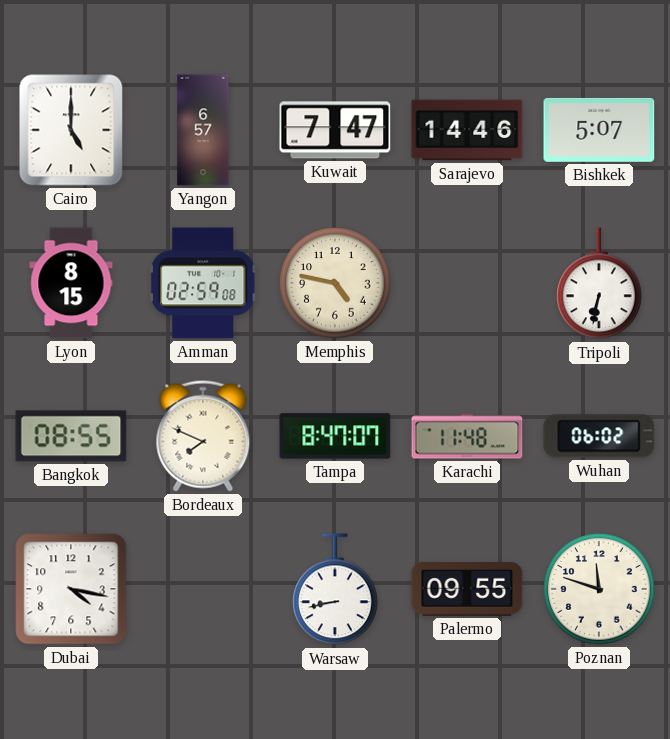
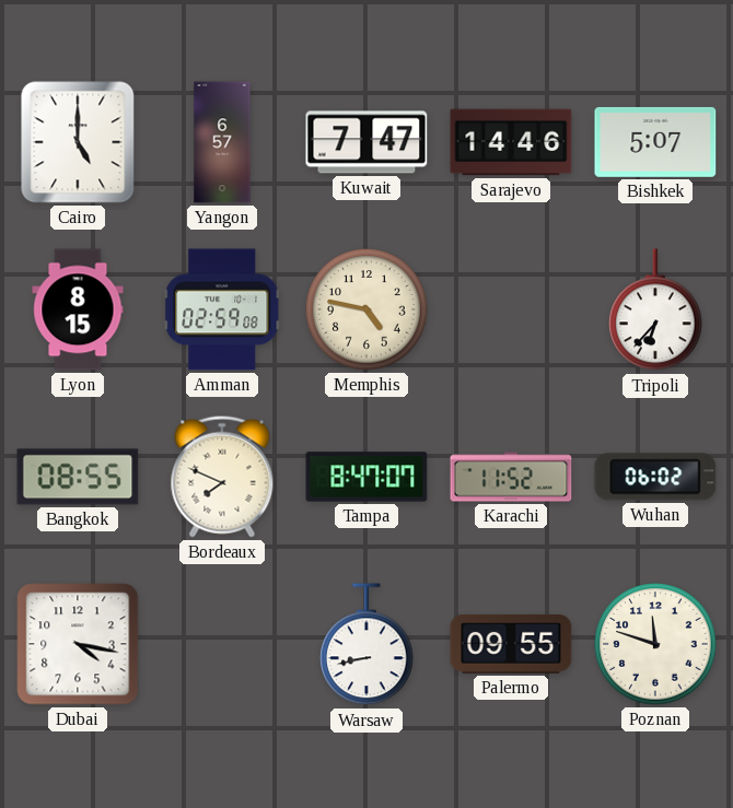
Tripoli: 6:32 -> 6:37
Karachi: 11:48 -> 11:52
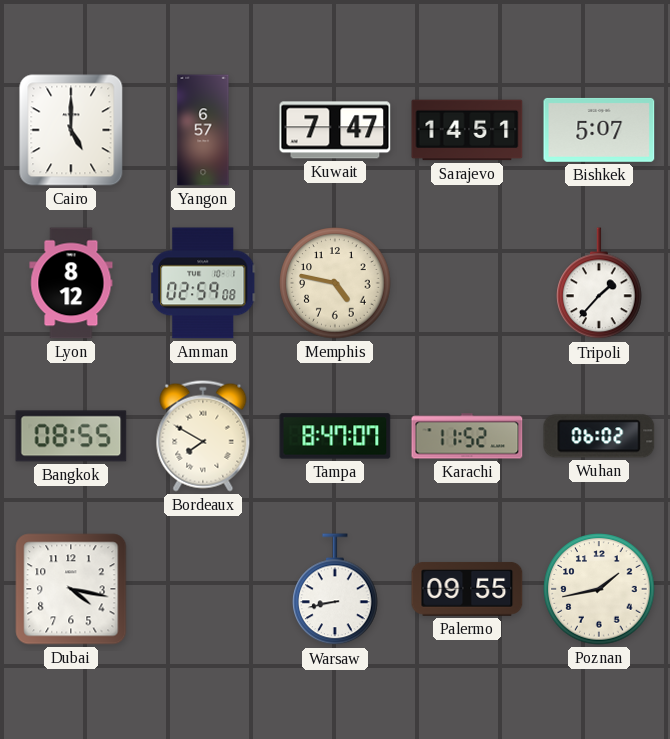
Sarajevo: 14:46 -> 14:51
Lyon: 8:15 -> 8:12
Tripoli: 6:37 -> 1:37
Bordeaux: 7:49 -> 7:50
Poznan: 11:48 -> 1:43
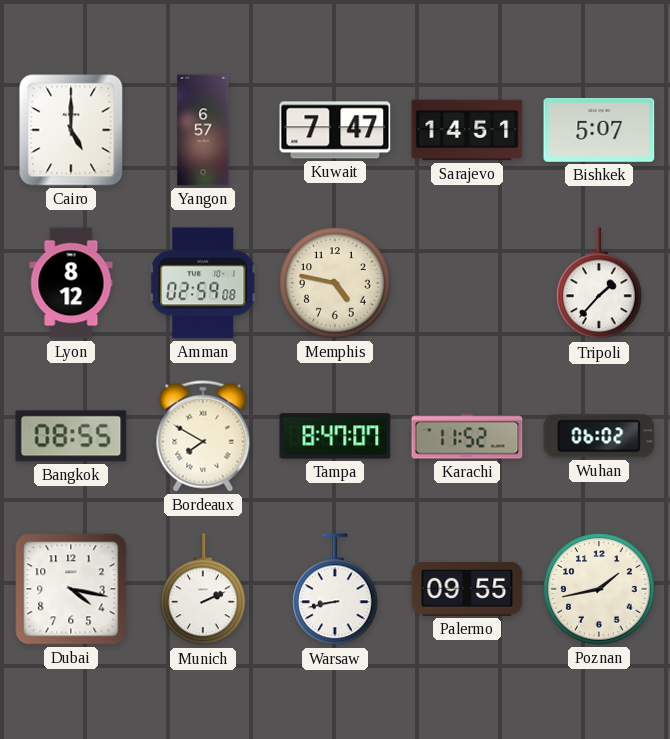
Munich: none -> 2:11
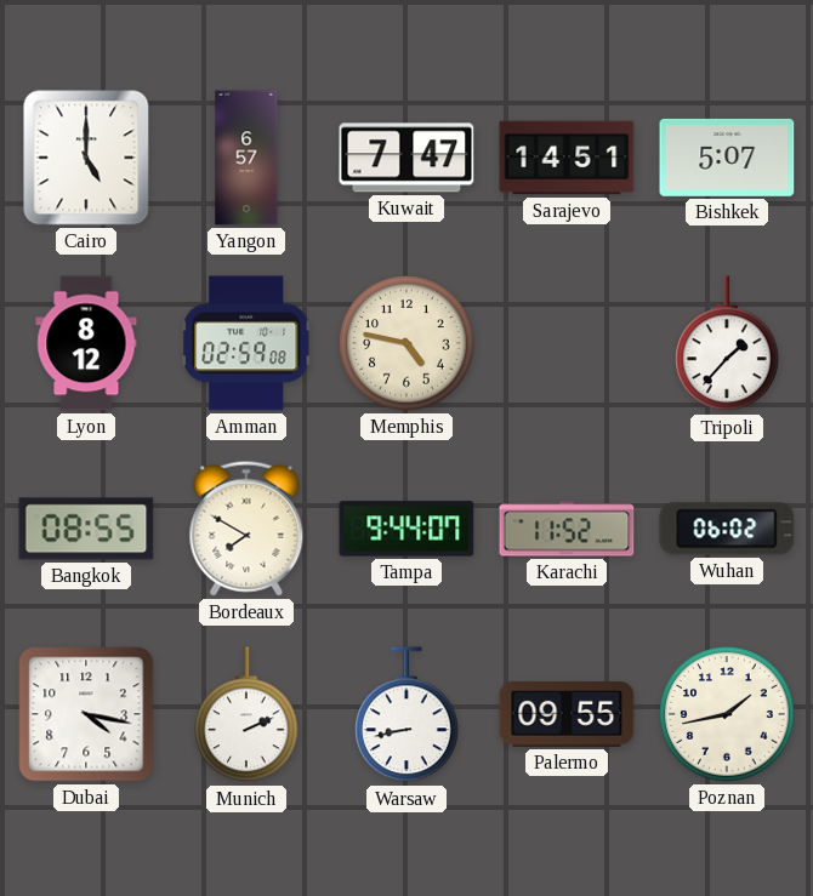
Tampa: 8:47 -> 9:44
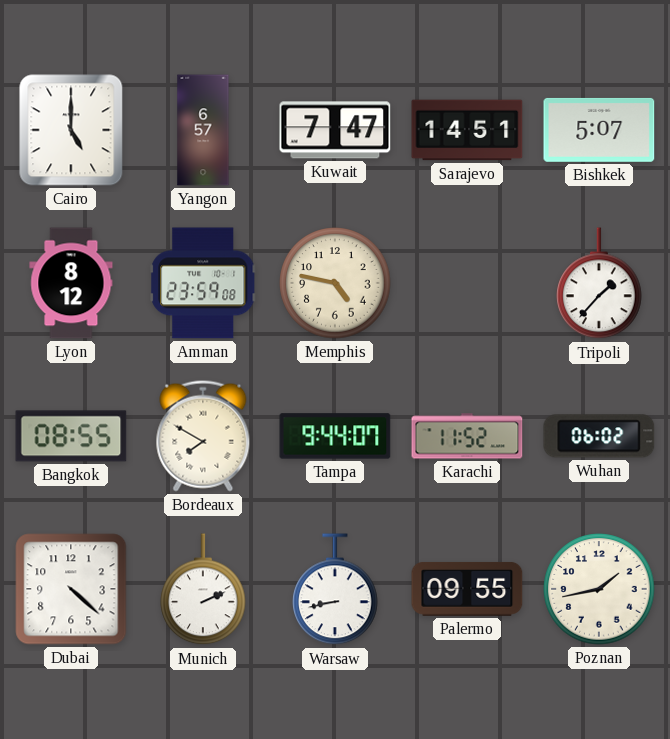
Amman: 02:59 -> 23:59
Dubai: 4:17 -> 4:22
